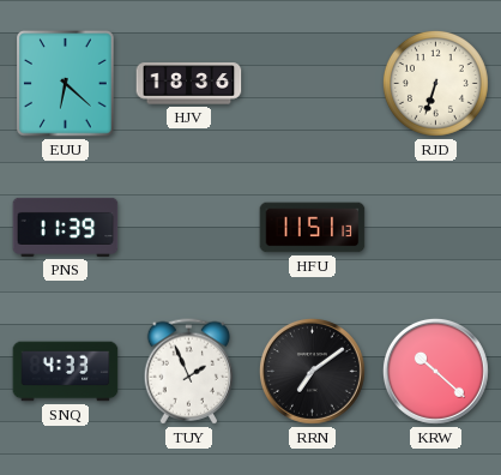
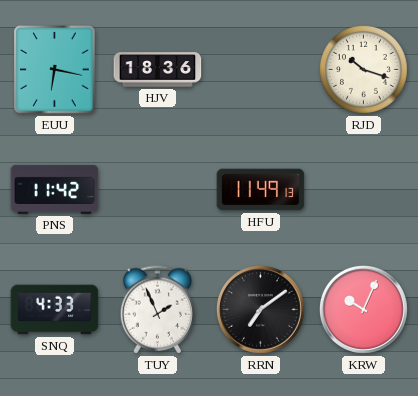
EUU: 6:22 -> 6:17
RJD: 6:33 -> 10:18
PNS: 11:39 -> 11:42
HFU: 11:51 -> 11:49
KRW: 10:22 -> 10:04
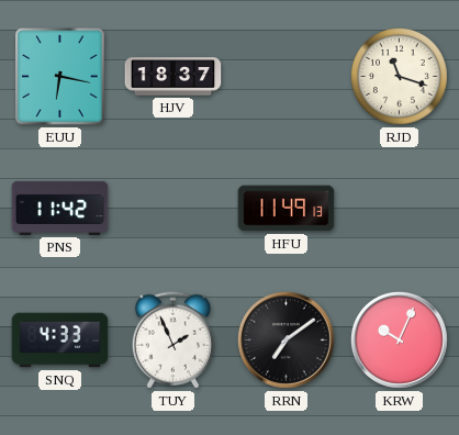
HJV: 18:36 -> 18:37
RJD: 10:18 -> 11:18
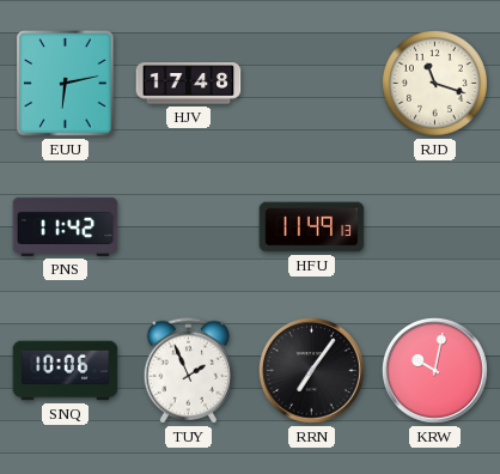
EUU: 6:17 -> 6:13
HJV: 18:37 -> 17:48
SNQ: 4:33 -> 10:06
RRN: 7:09 -> 7:06
KRW: 10:04 -> 10:02
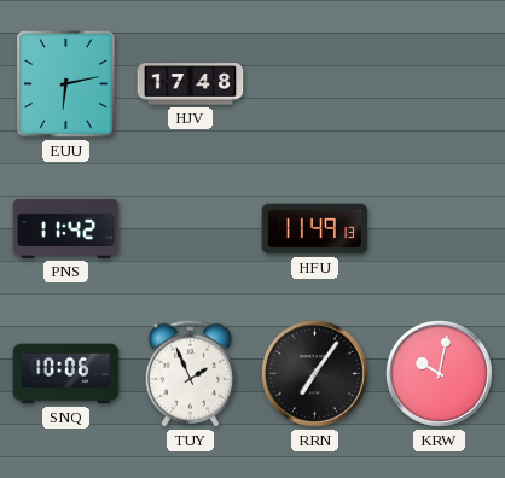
RJD: 11:18 -> none
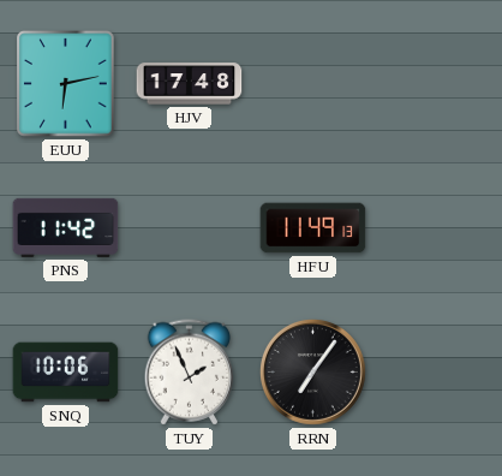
KRW: 10:02 -> none
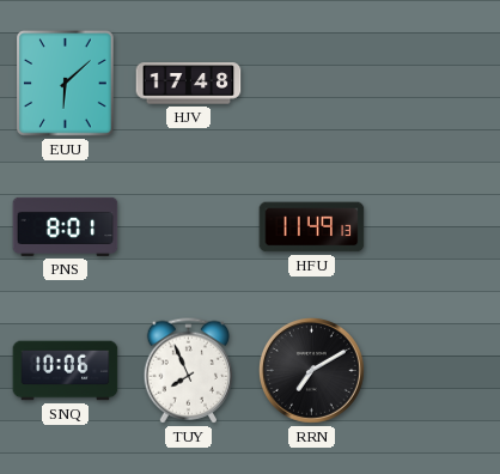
EUU: 6:13 -> 6:08
PNS: 11:42 -> 8:01
TUY: 1:56 -> 7:56
RRN: 7:06 -> 7:10
